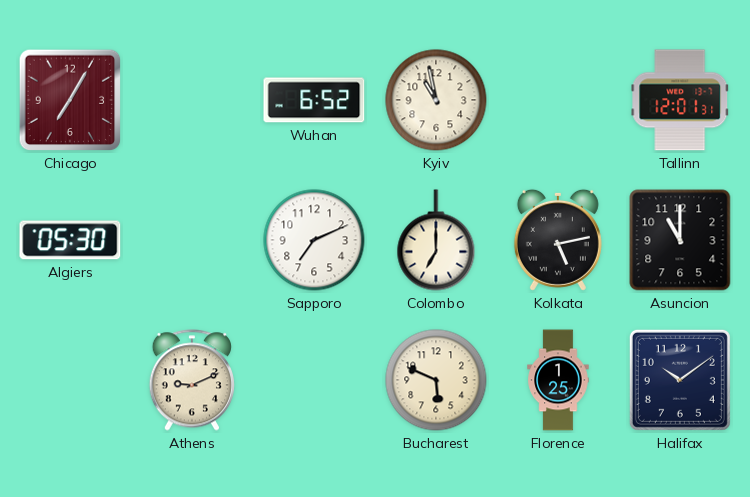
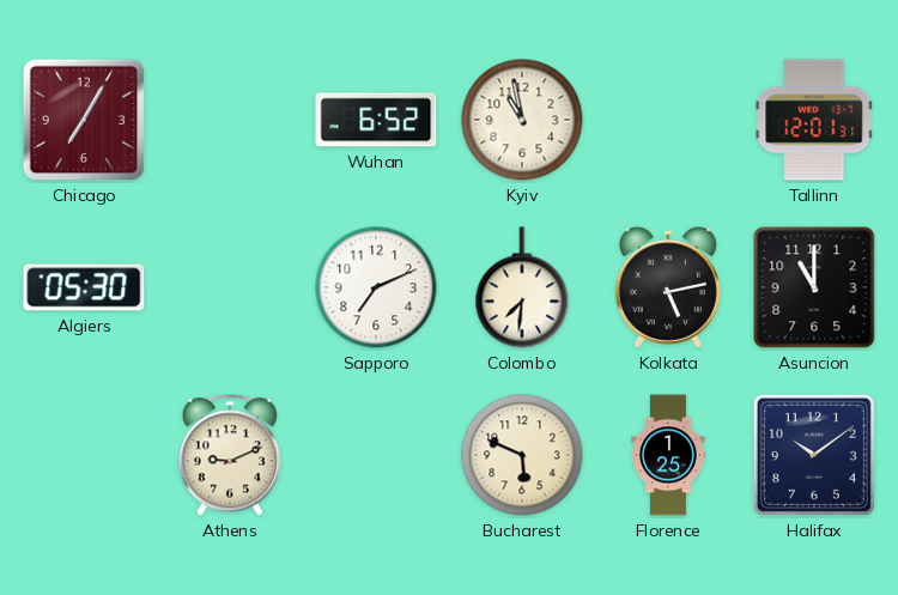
Colombo: 7:00 -> 7:31
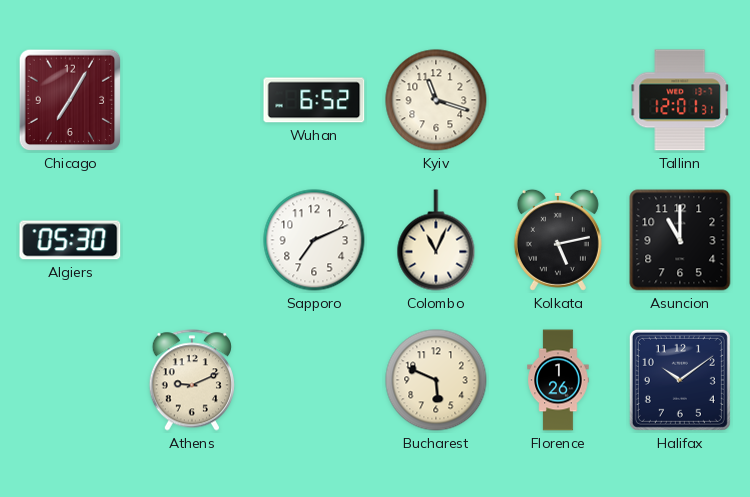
Kyiv: 10:58 -> 11:18
Colombo: 7:31 -> 11:04
Florence: 1:25 -> 1:26
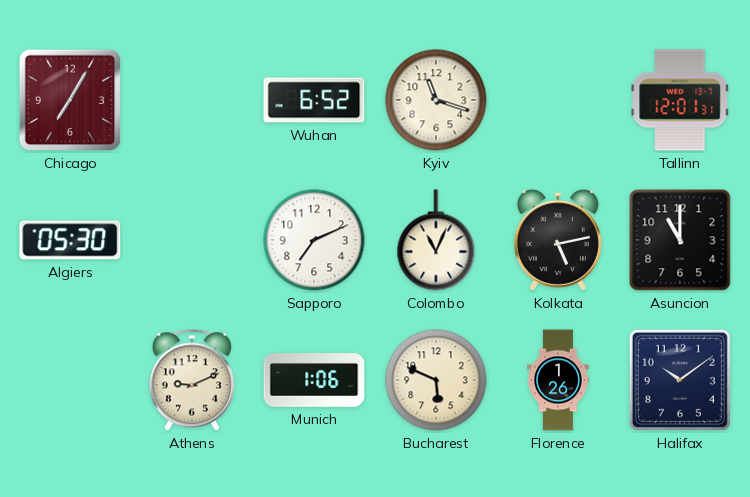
Munich: none -> 1:06
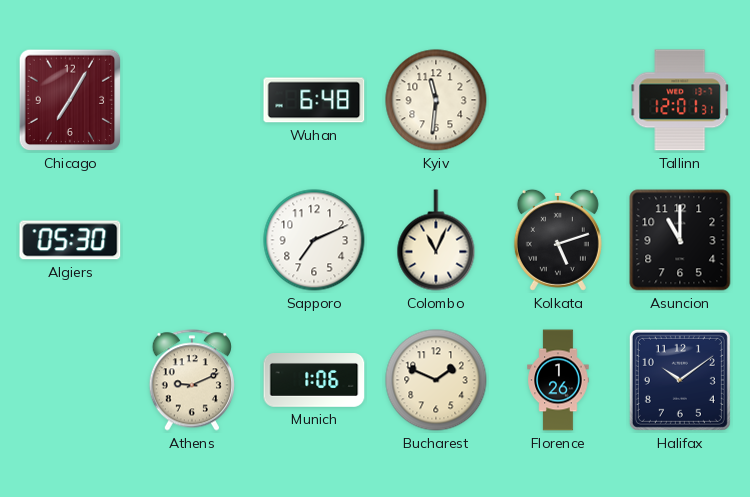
Wuhan: 6:52 -> 6:48
Kyiv: 11:18 -> 11:31
Kolkata: 5:13 -> 5:12
Bucharest: 5:49 -> 1:49
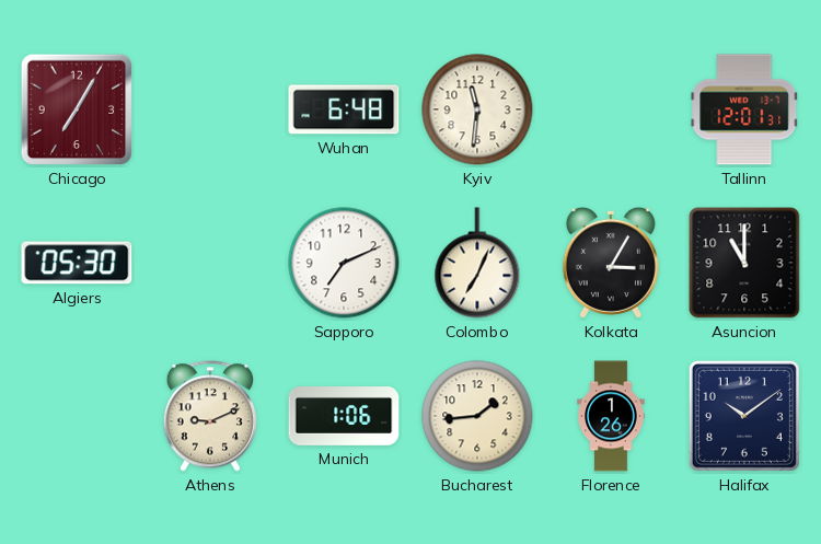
Colombo: 11:04 -> 7:04
Kolkata: 5:12 -> 3:05
Bucharest: 1:49 -> 1:44
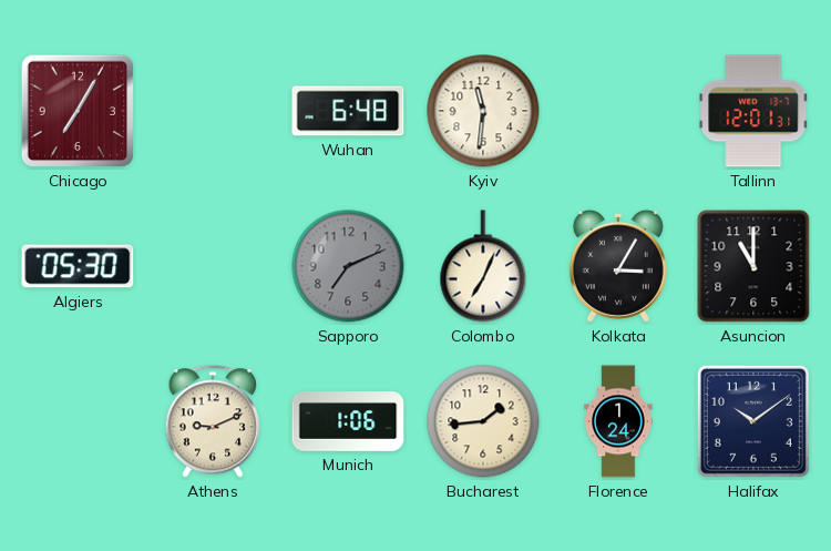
Sapporo dial: white -> grey
Florence: 1:26 -> 1:24
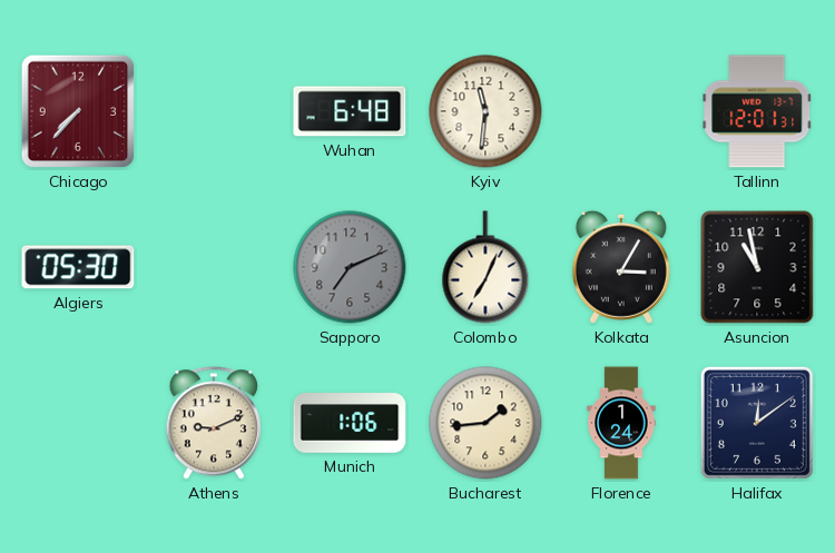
Chicago: 7:05 -> 7:37
Asuncion: 11:00 -> 10:58
Halifax: 10:09 -> 12:09
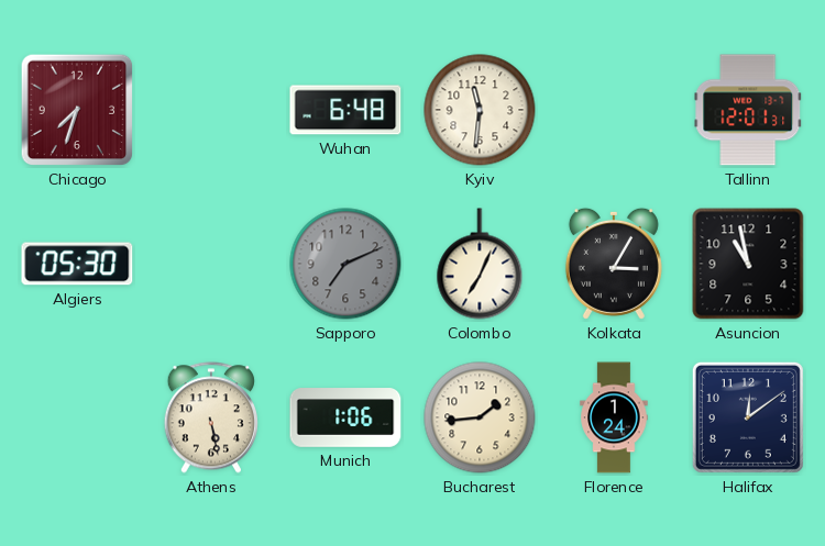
Chicago: 7:37 -> 7:33
Athens: 9:11 -> 5:28
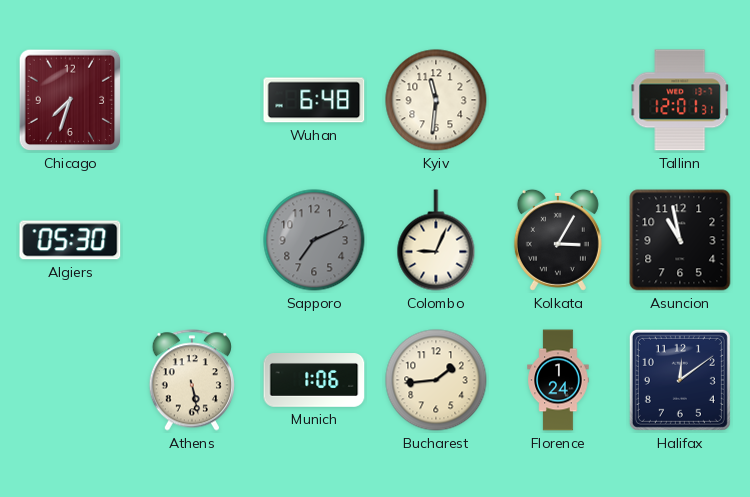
Colombo: 7:04 -> 9:04
